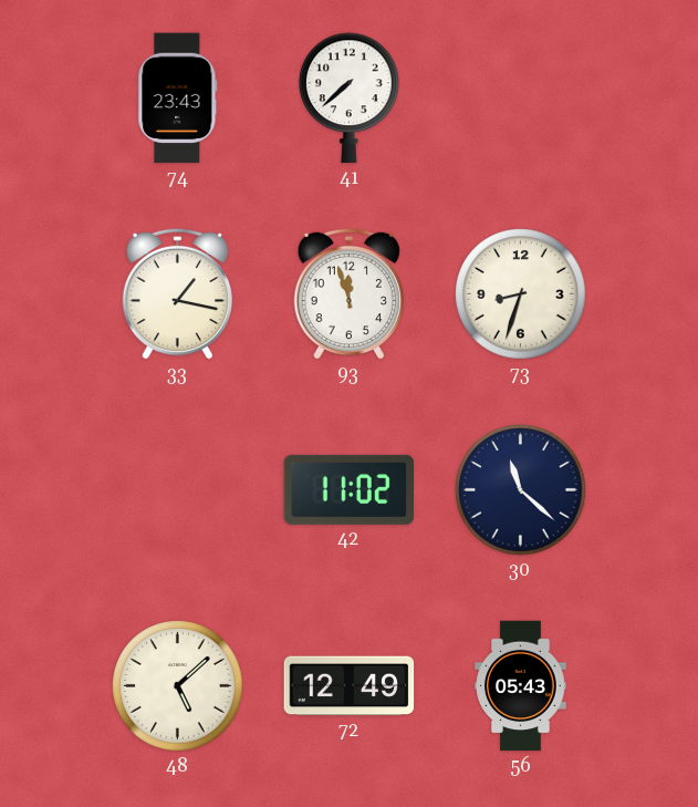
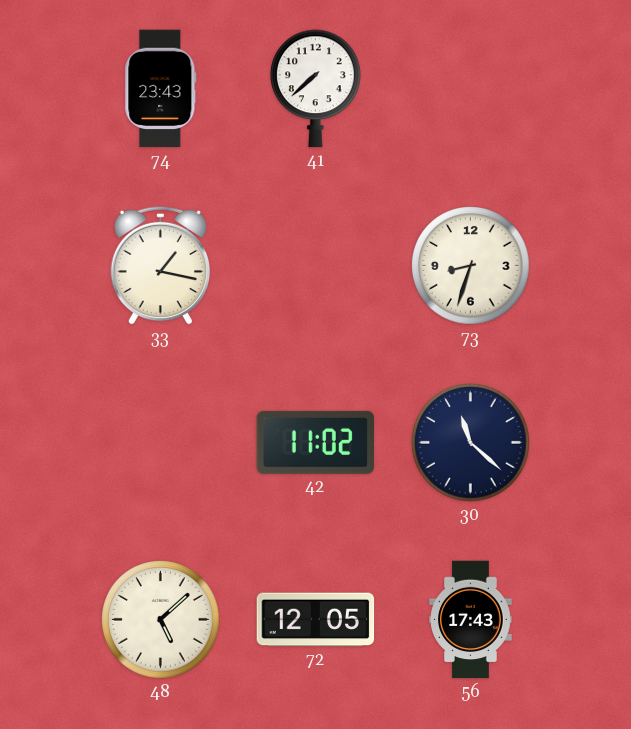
93: 11:57 -> none
72: 12:49 -> 12:05
56: 05:43 -> 17:43
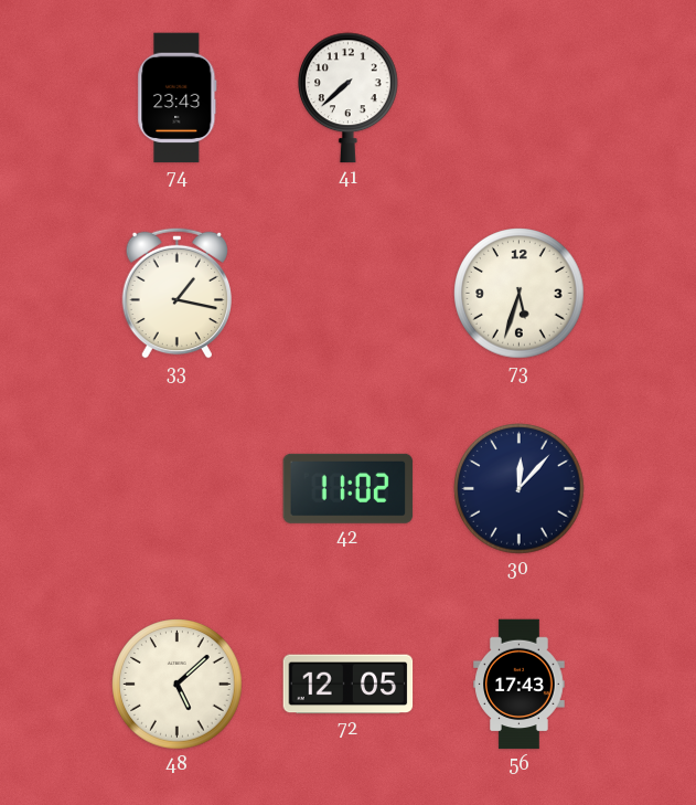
73: 8:33 -> 5:33
30: 11:22 -> 12:07
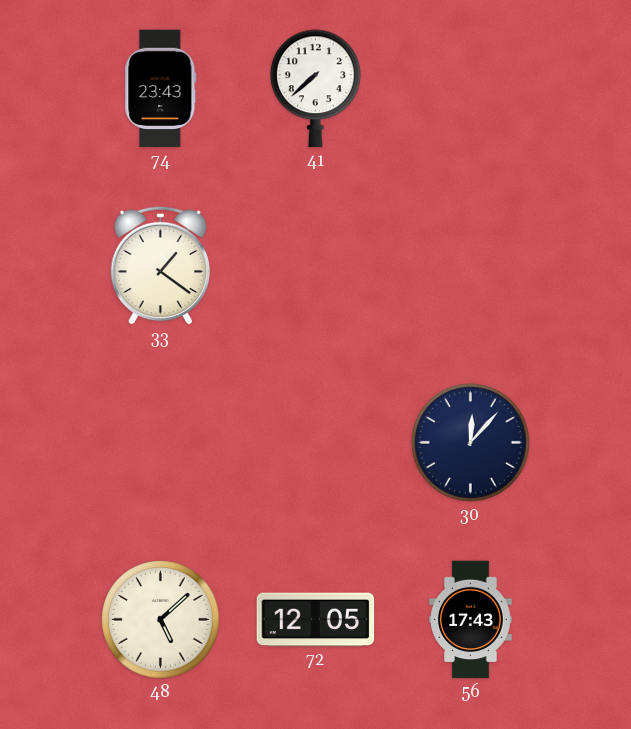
33: 1:17 -> 1:21
73: 5:33 -> none
42: 11:02 -> none
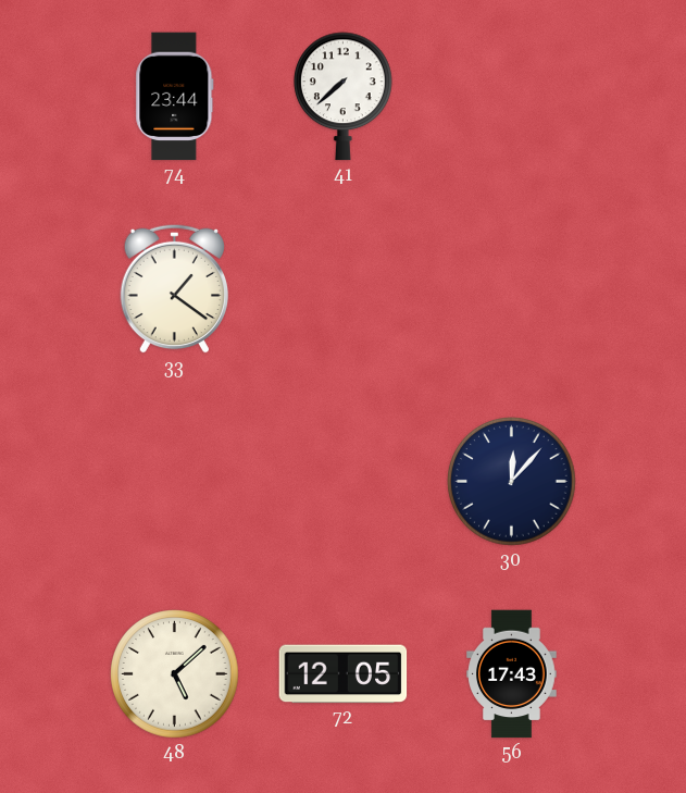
74: 23:43 -> 23:44
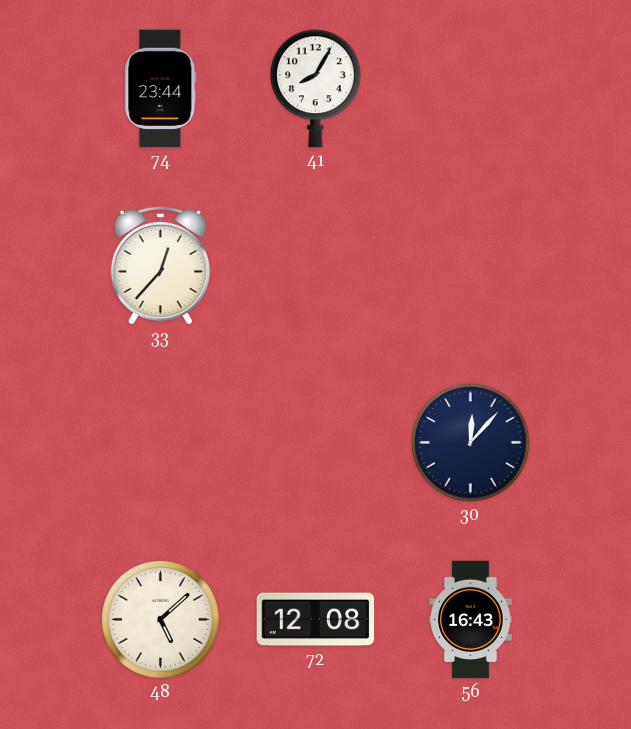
41: 7:38 -> 8:05
33: 1:21 -> 12:37
72: 12:05 -> 12:08
56: 17:43 -> 16:43
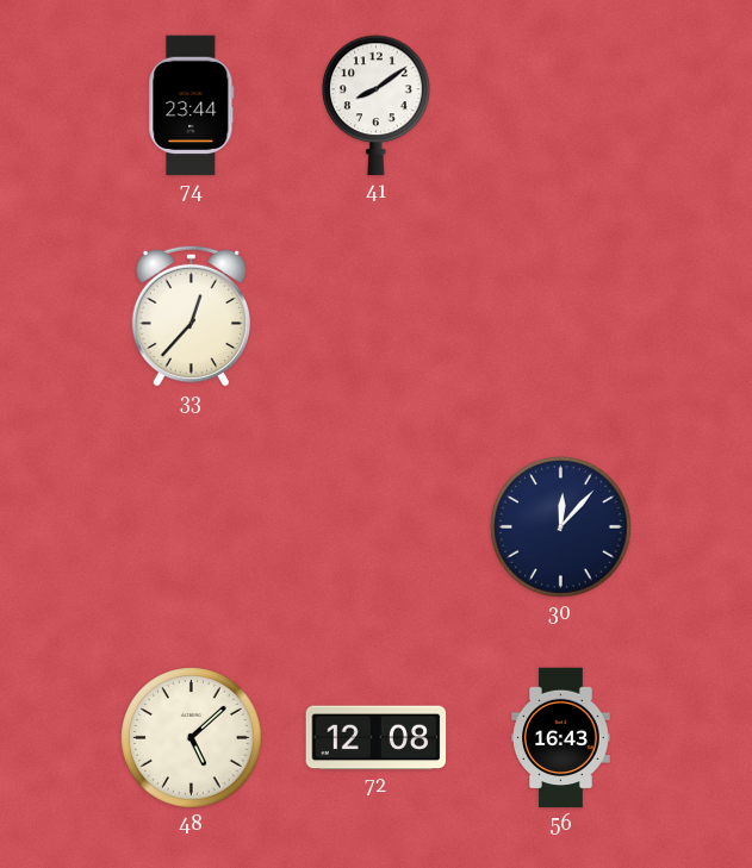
41: 8:05 -> 8:09
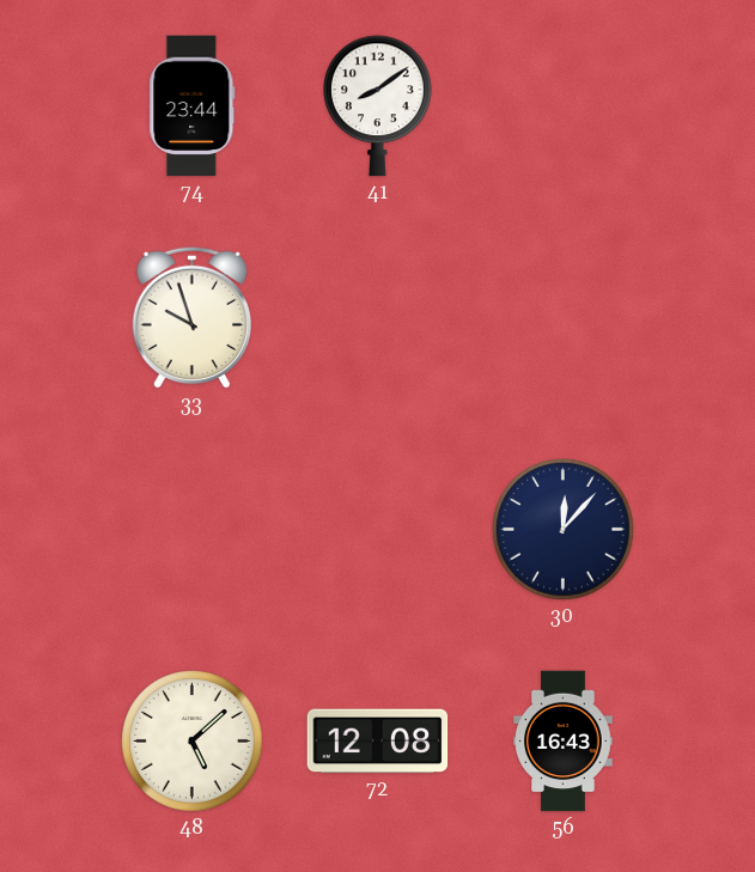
33: 12:37 -> 9:57
